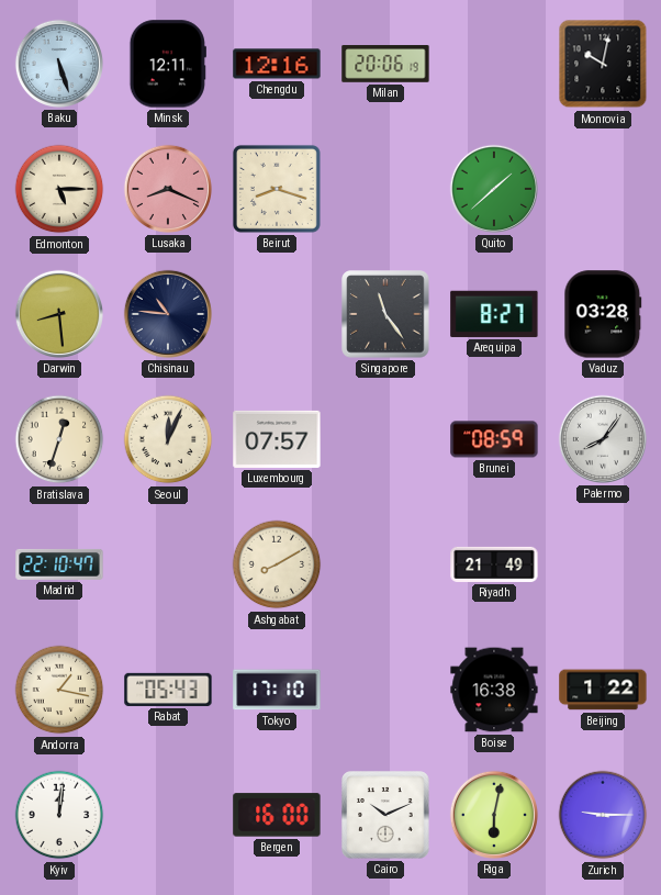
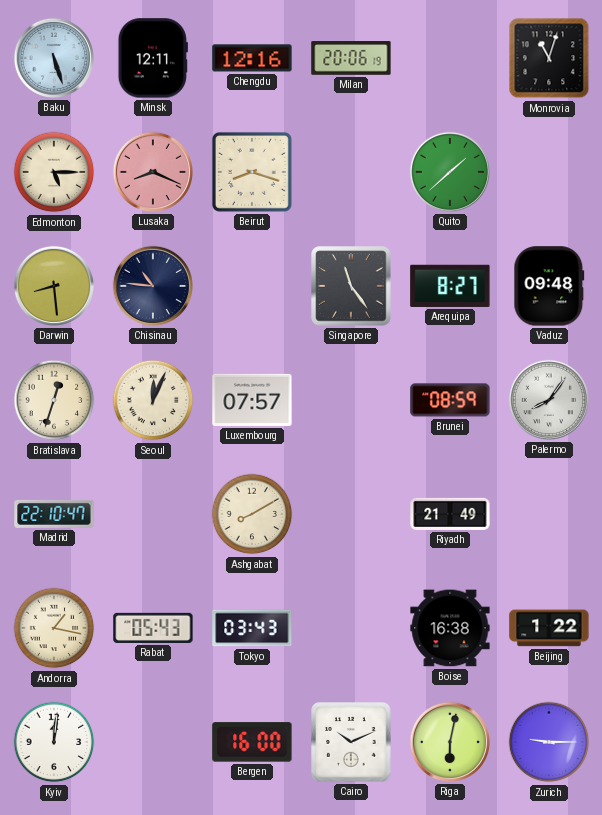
Monrovia: 10:02 -> 11:03
Vaduz: 03:28 -> 09:48
Tokyo: 17:10 -> 03:43
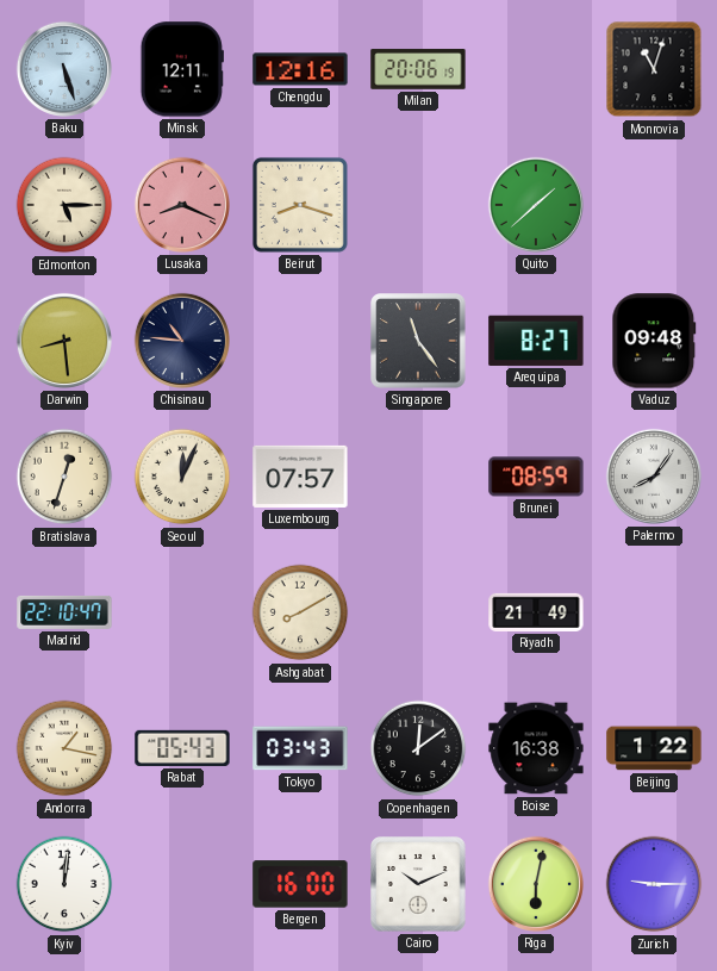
Copenhagen: none -> 12:09
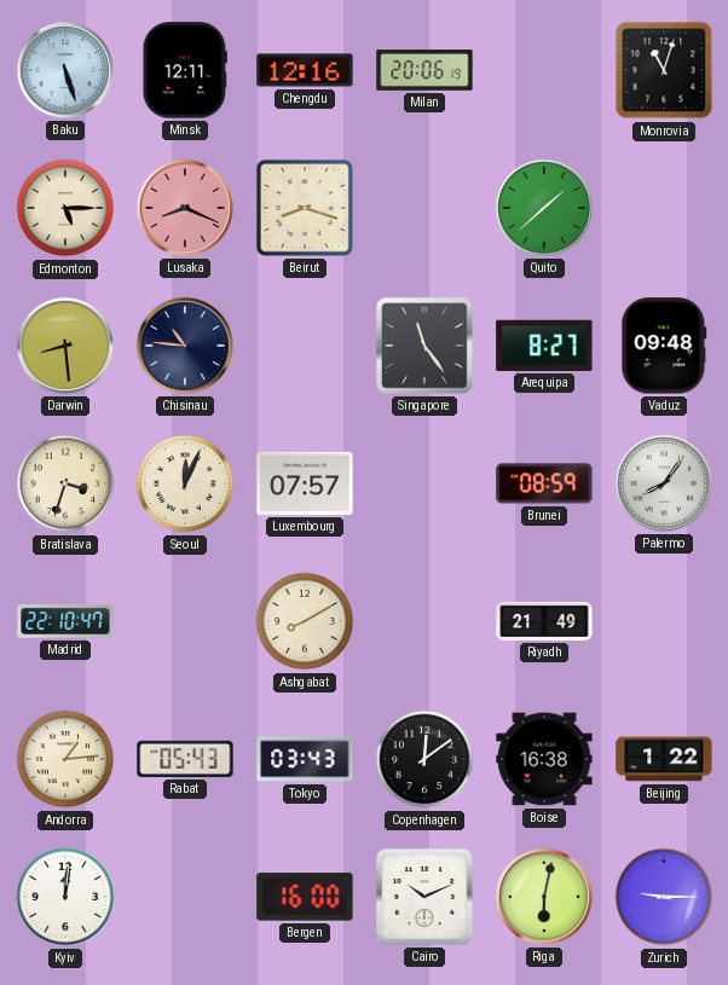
Bratislava: 12:33 -> 3:33
Andorra: 1:17 -> 1:14
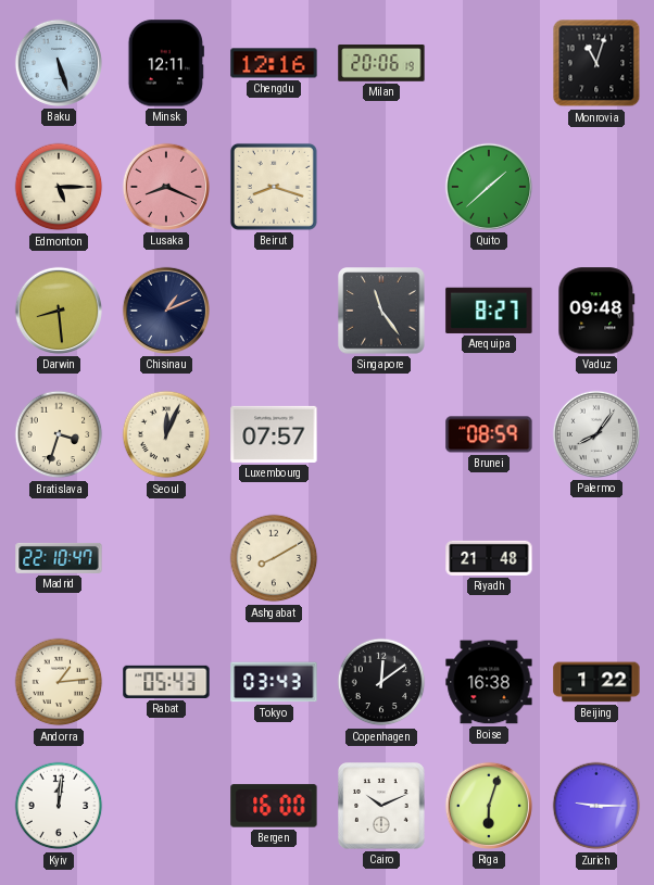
Chisinau: 10:46 -> 1:11
Riyadh: 21:49 -> 21:48
Riga: 6:02 -> 6:03
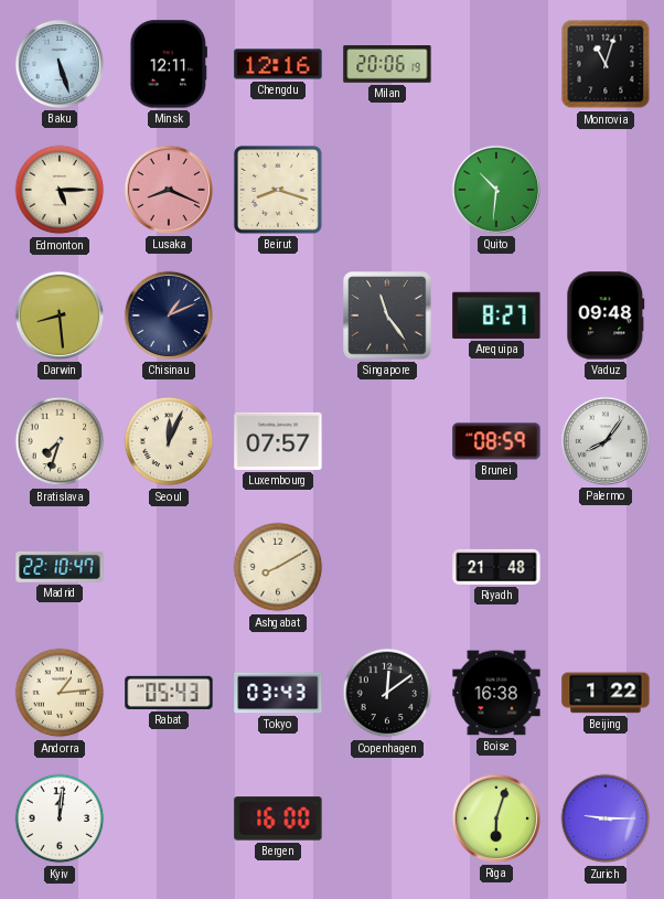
Quito: 1:38 -> 10:31
Bratislava: 3:33 -> 7:33
Cairo: 10:11 -> none
